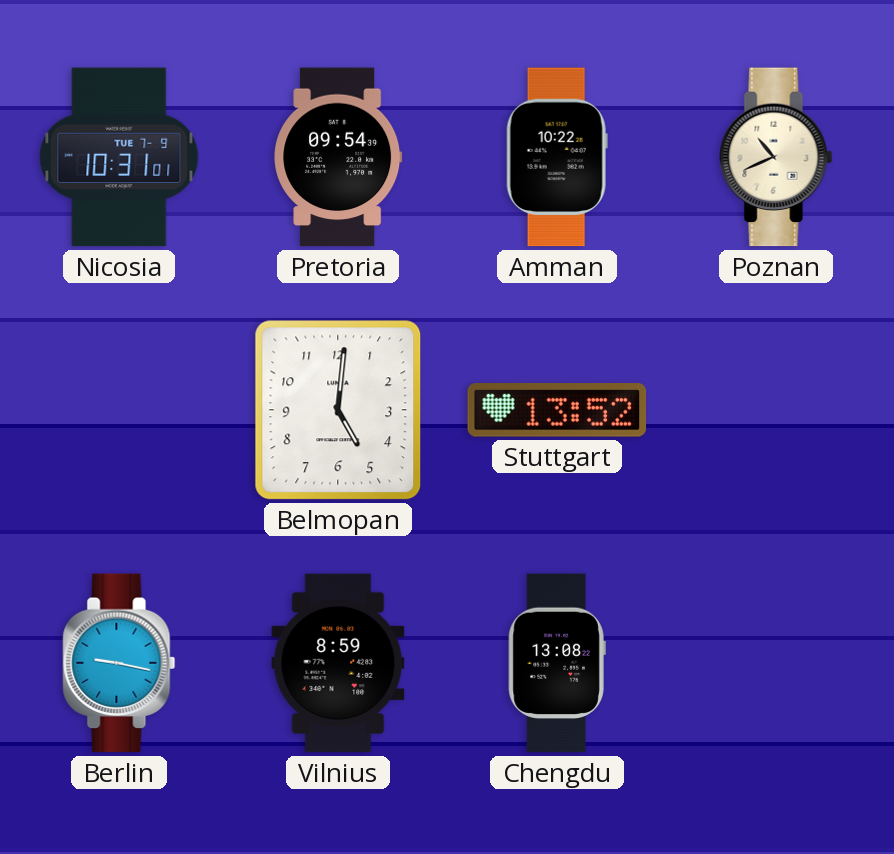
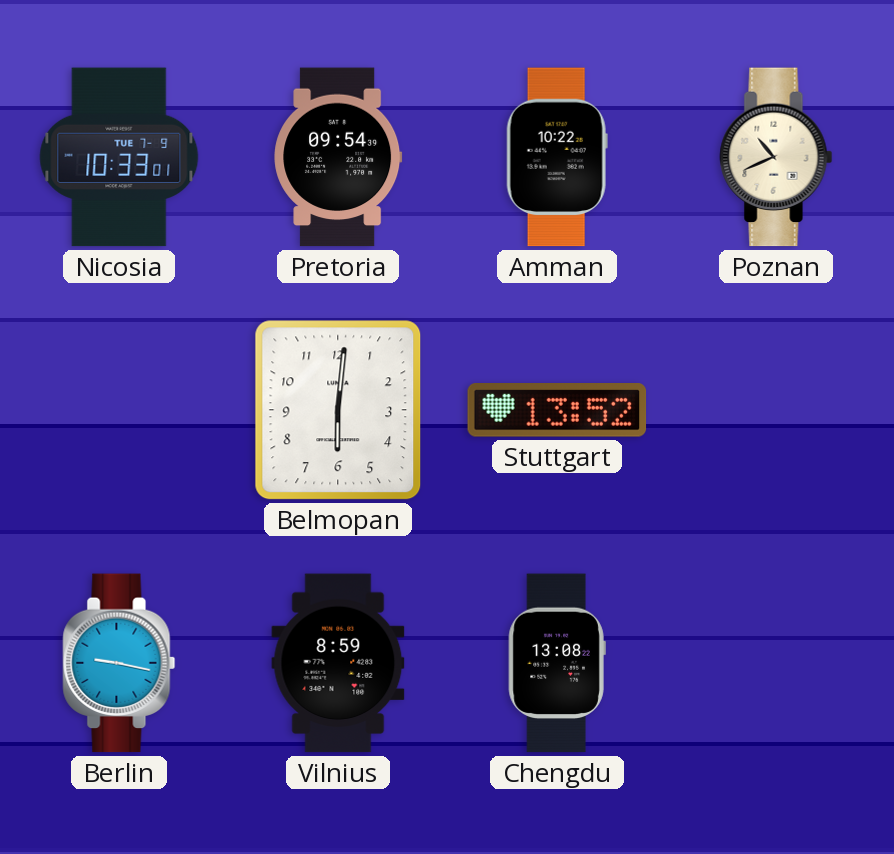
Nicosia: 10:31 -> 10:33
Belmopan: 5:01 -> 6:01
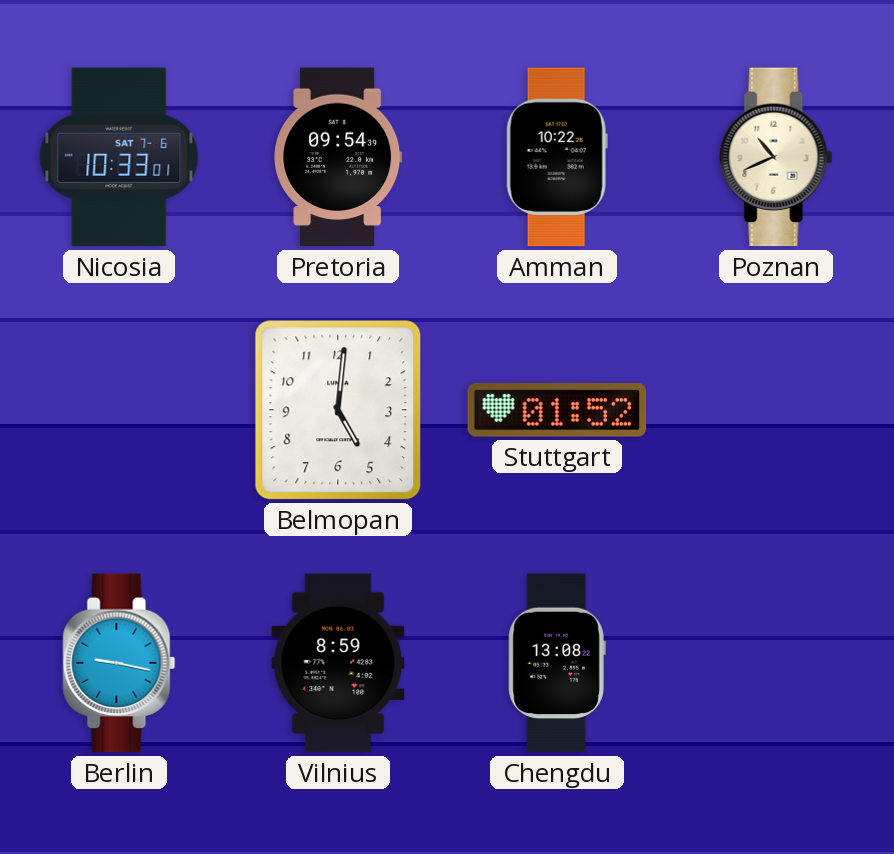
Nicosia date: TUE 7-9 -> SAT 7-6
Belmopan: 6:01 -> 5:01
Stuttgart: 13:52 -> 01:52
